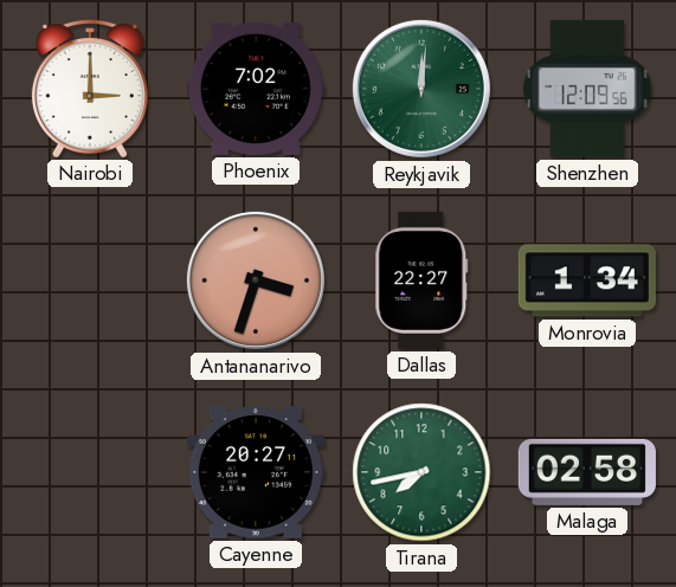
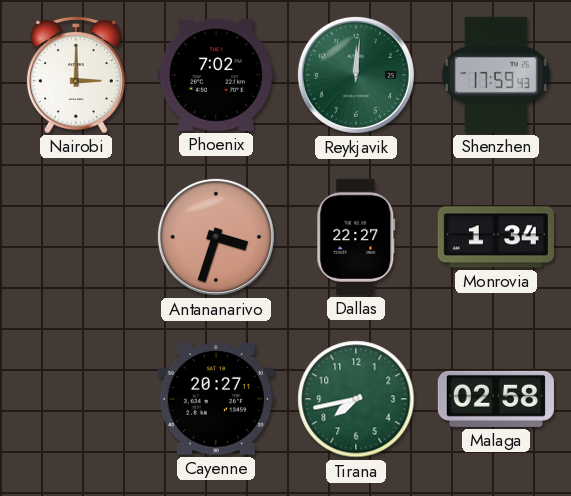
Shenzhen: 12:09 -> 17:59
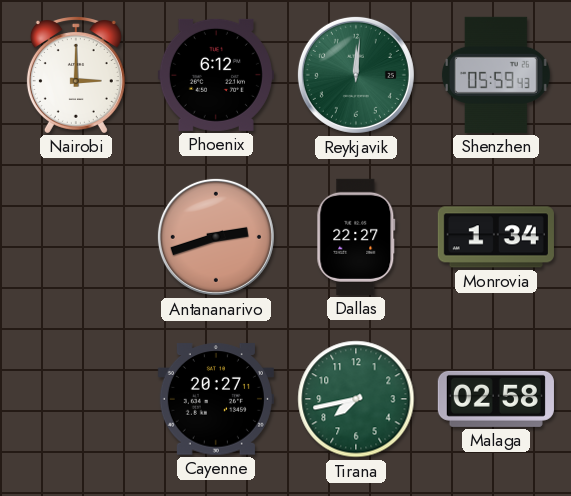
Phoenix: 7:02 -> 6:12
Shenzhen: 17:59 -> 05:59
Antananarivo: 3:33 -> 2:42
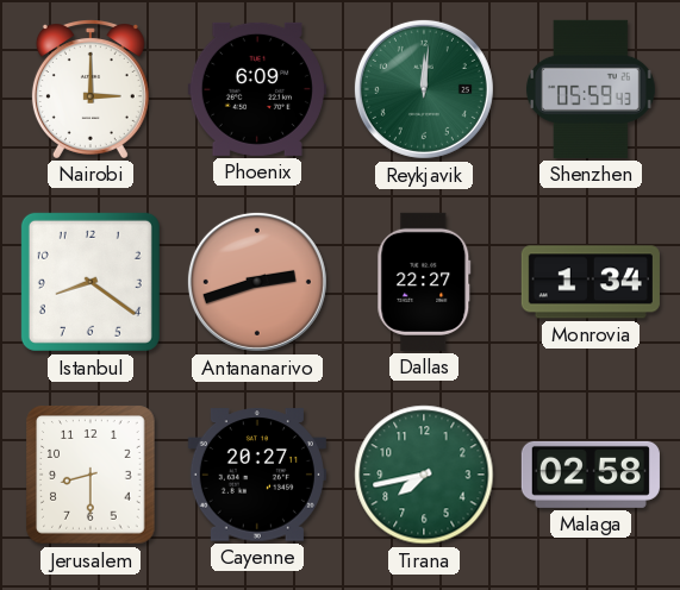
Phoenix: 6:12 -> 6:09
Istanbul: none -> 8:21
Jerusalem: none -> 8:30
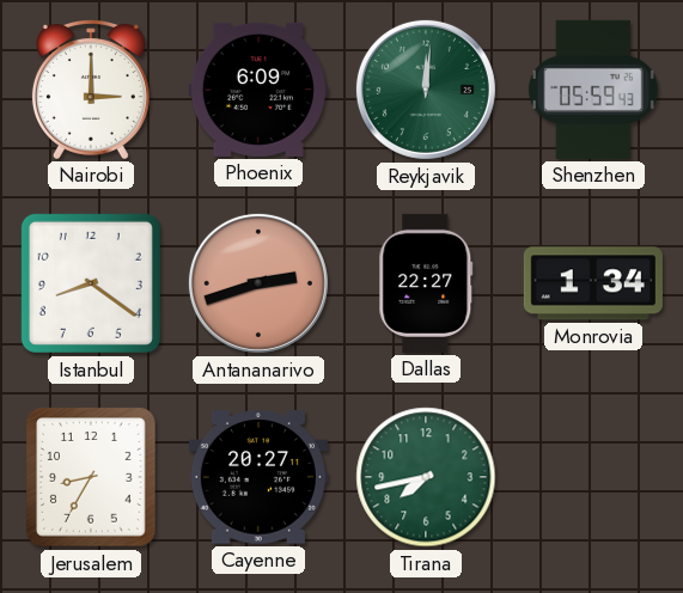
Jerusalem: 8:30 -> 8:35
Malaga: 02:58 -> none
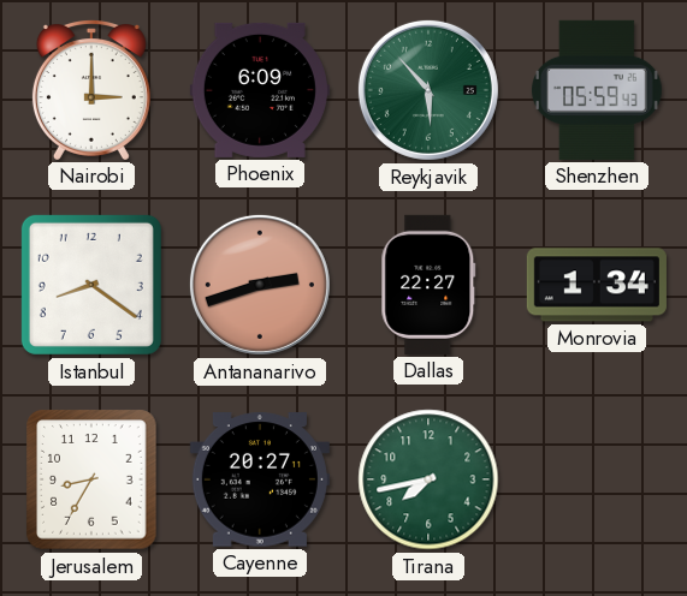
Reykjavik: 12:01 -> 5:53
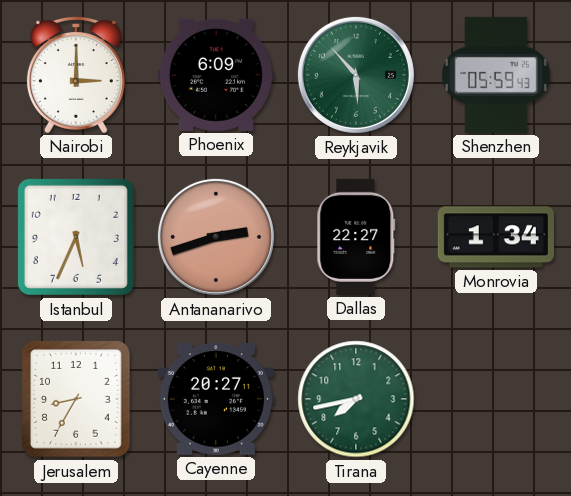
Istanbul: 8:21 -> 5:34
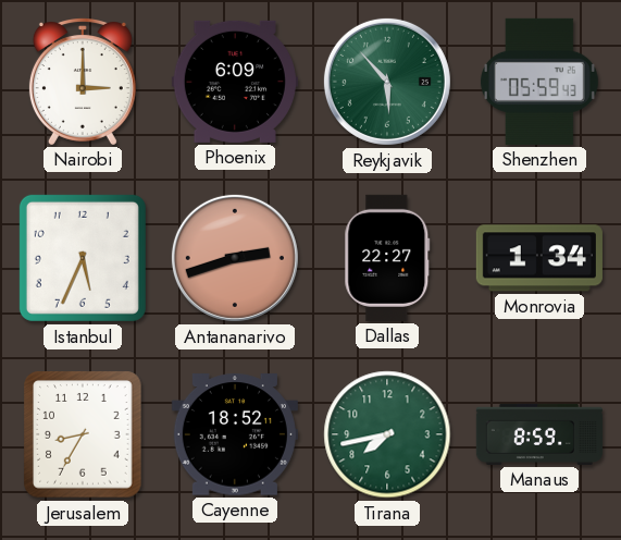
Cayenne: 20:27 -> 18:52
Manaus: none -> 8:59
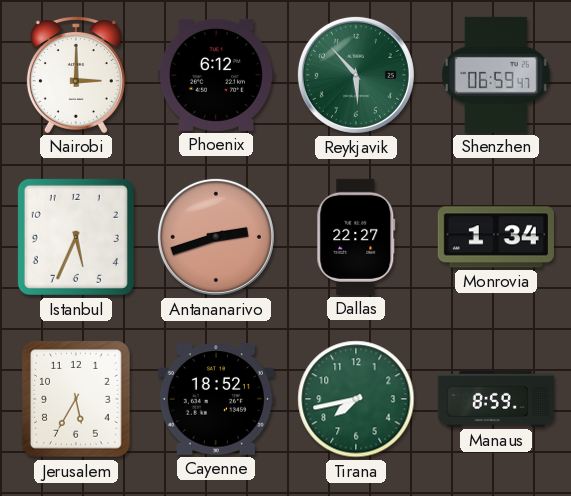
Phoenix: 6:09 -> 6:12
Shenzhen: 05:59 -> 06:59
Jerusalem: 8:35 -> 5:35
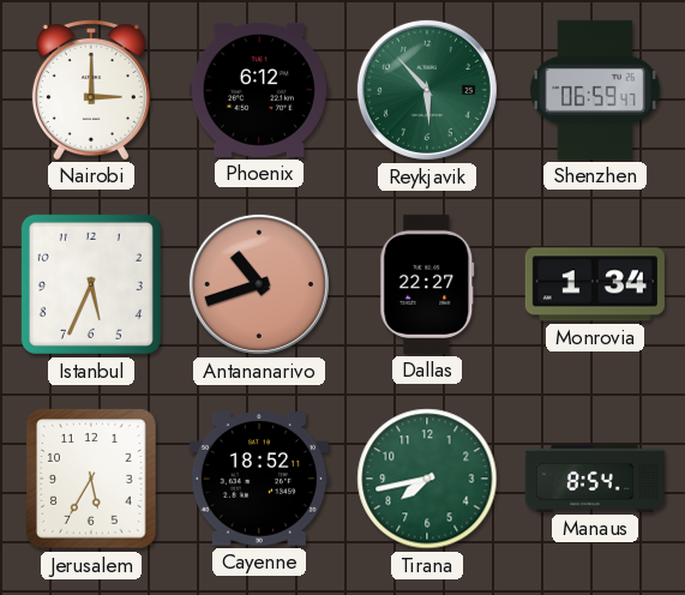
Antananarivo: 2:42 -> 10:42
Manaus: 8:59 -> 8:54
